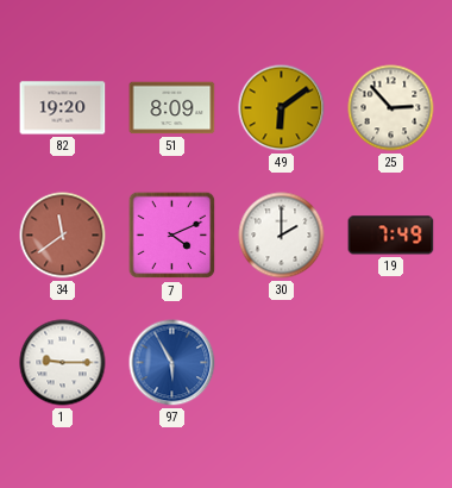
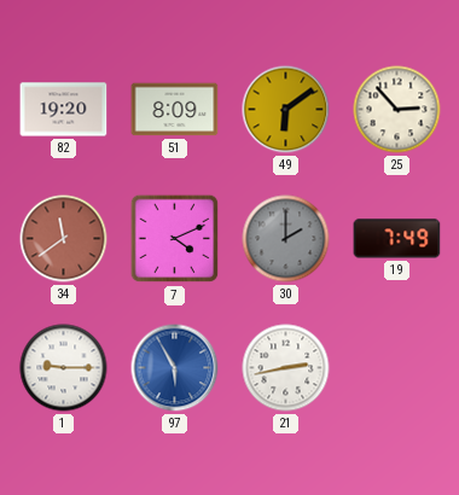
30 dial: white -> grey
21: none -> 2:43
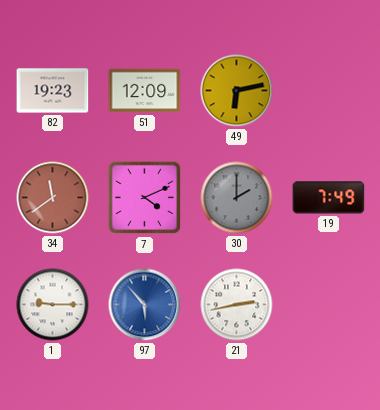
82: 19:20 -> 19:23
51: 8:09 -> 12:09
49: 6:09 -> 6:13
25: 2:53 -> none
97: 5:55 -> 5:53
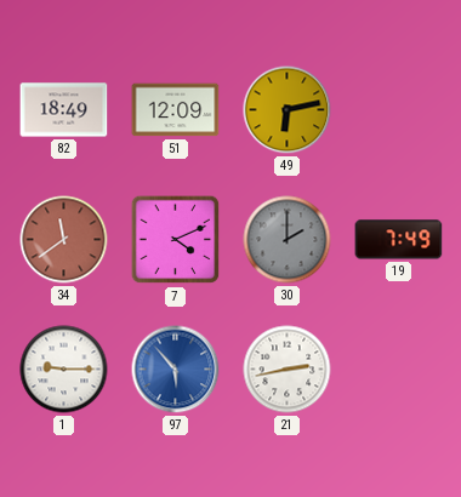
82: 19:23 -> 18:49
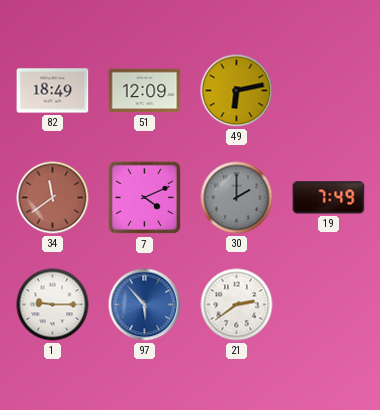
21: 2:43 -> 2:39
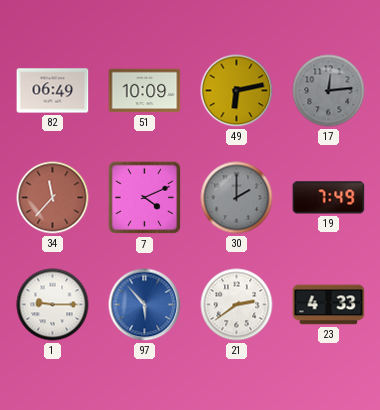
82: 18:49 -> 06:49
51: 12:09 -> 10:09
17: none -> 12:14
34: 11:39 -> 11:37
23: none -> 4:33
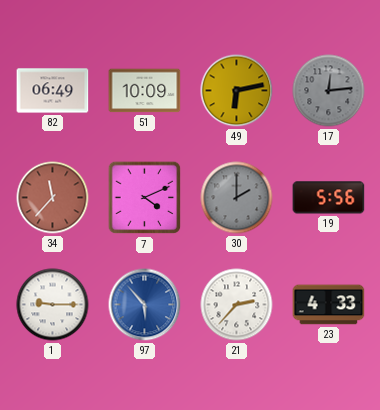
19: 7:49 -> 5:56
21: 2:39 -> 2:37
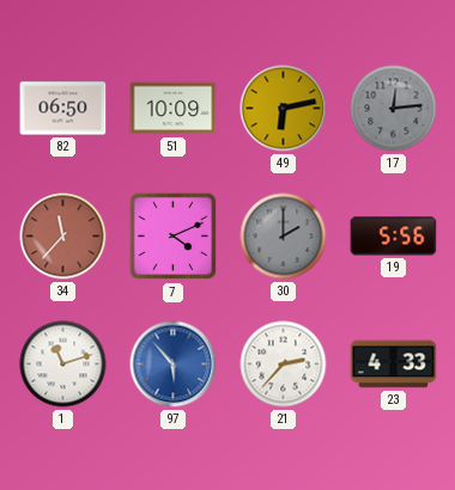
82: 06:49 -> 06:50
1: 9:15 -> 11:12
